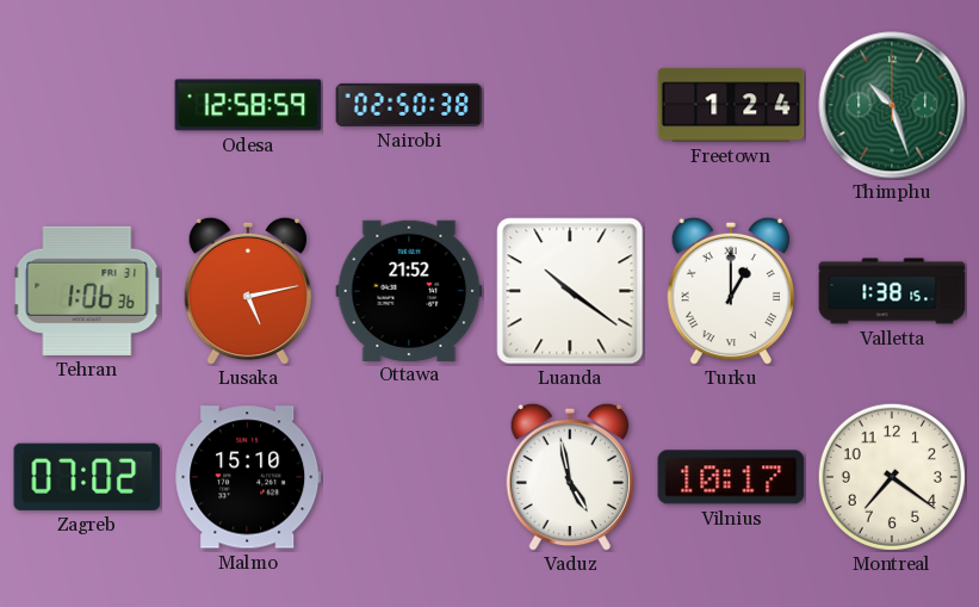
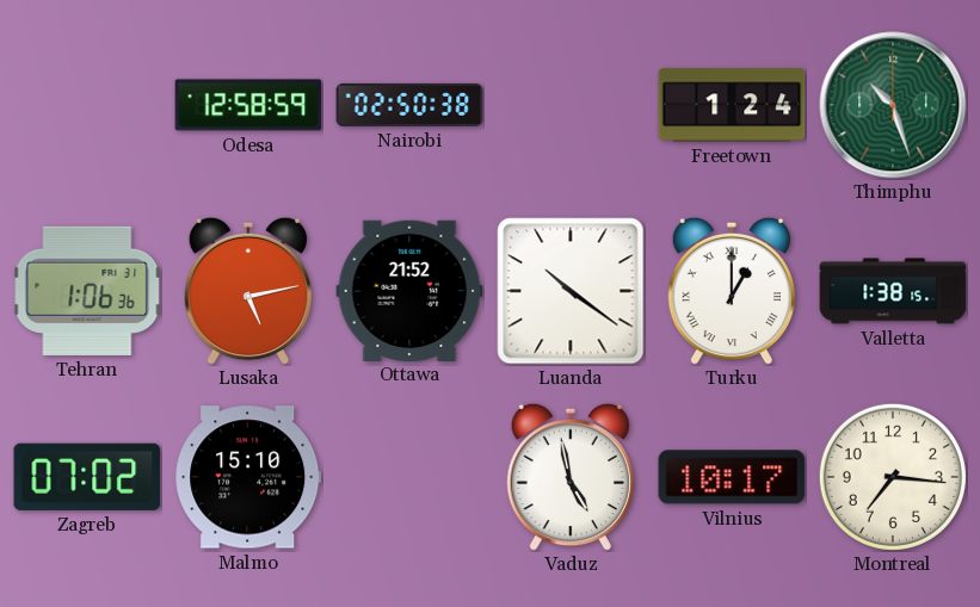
Montreal: 7:21 -> 7:16
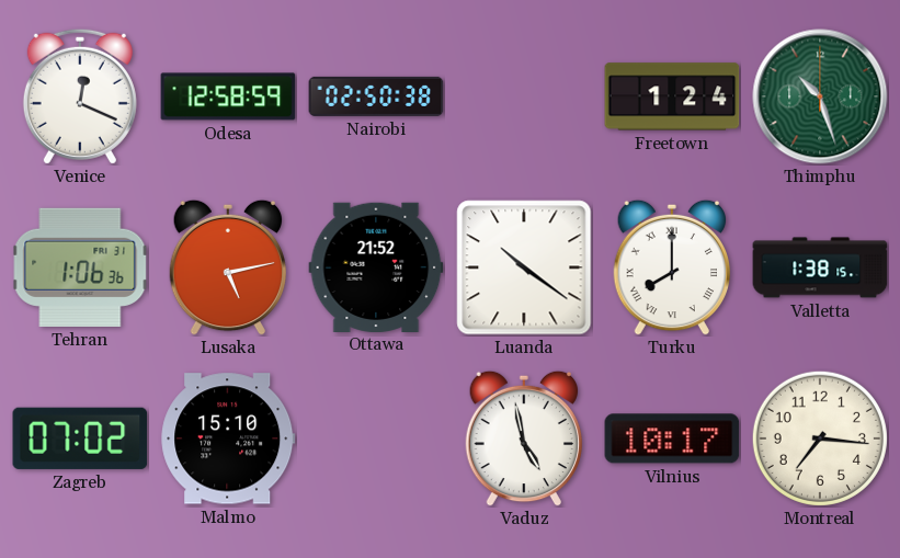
Venice: none -> 12:19
Turku: 1:00 -> 8:00
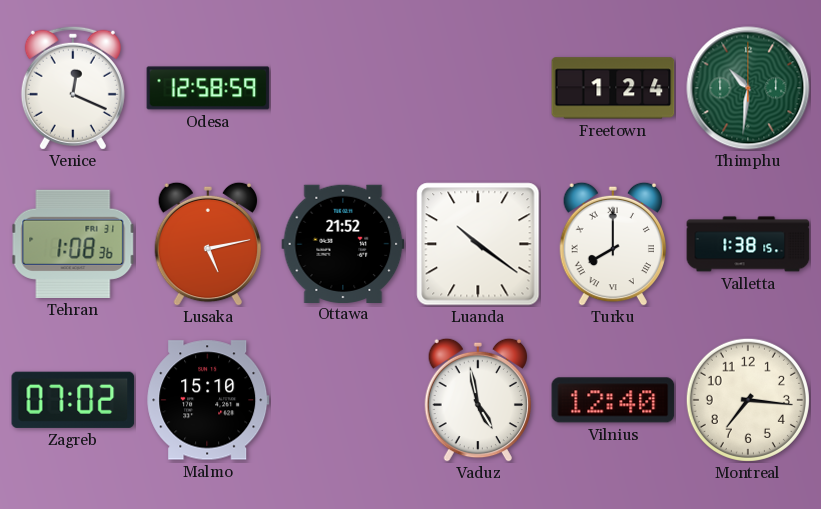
Nairobi: 02:50 -> none
Thimphu: 10:27 -> 10:31
Tehran: 1:06 -> 1:08
Vilnius: 10:17 -> 12:40
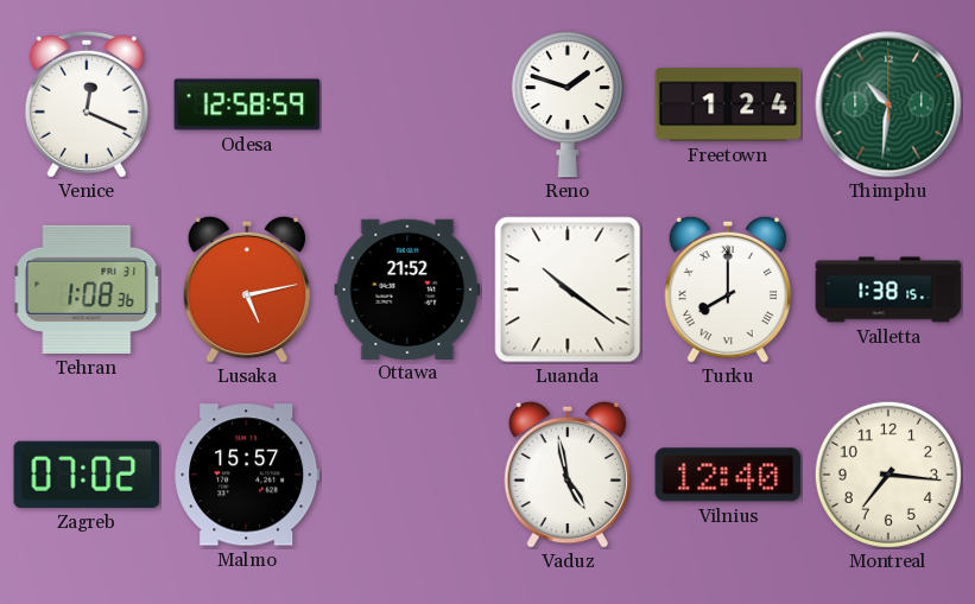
Reno: none -> 1:48
Malmo: 15:10 -> 15:57
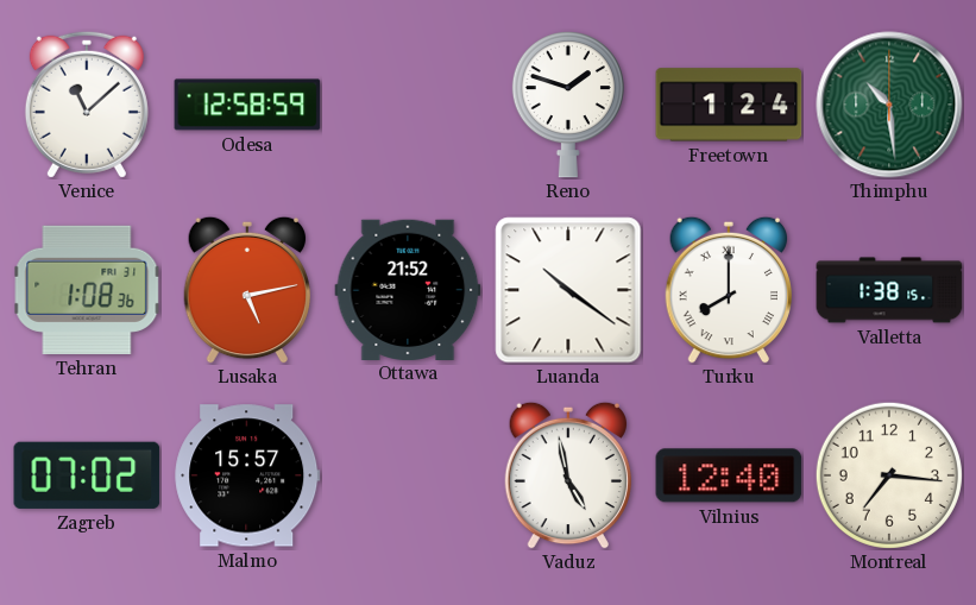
Venice: 12:19 -> 11:08
Thimphu: 10:31 -> 10:29
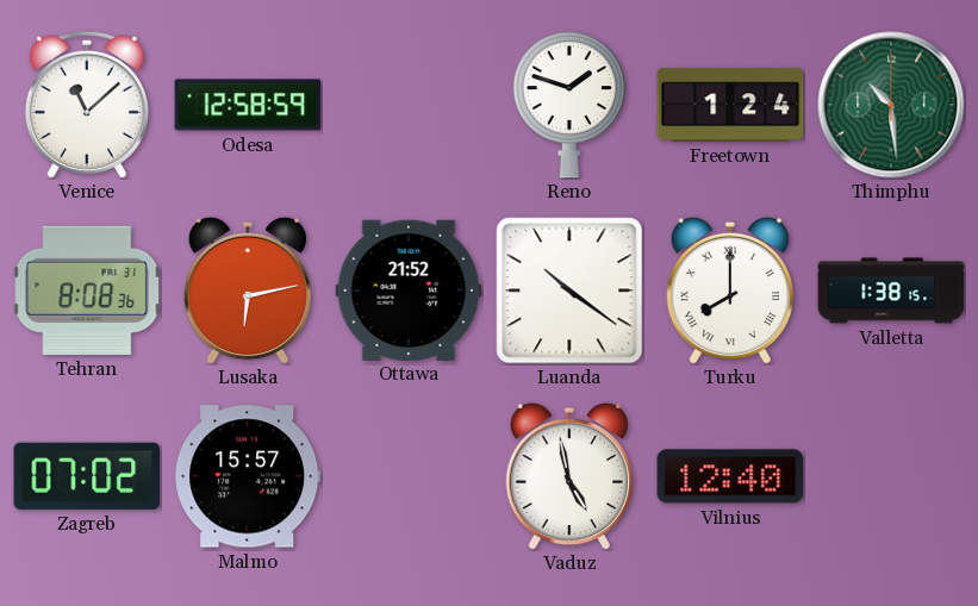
Tehran: 1:08 -> 8:08
Lusaka: 5:13 -> 6:13
Montreal: 7:16 -> none
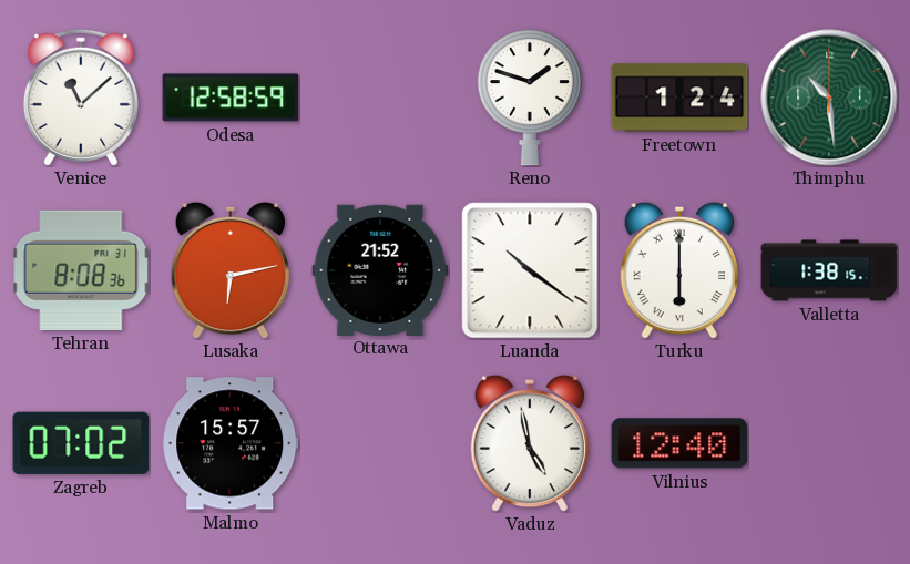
Turku: 8:00 -> 6:00
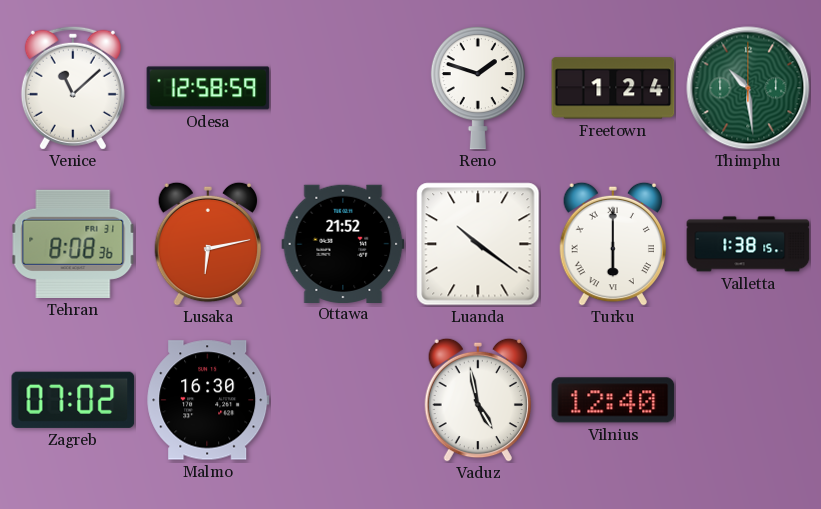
Malmo: 15:57 -> 16:30
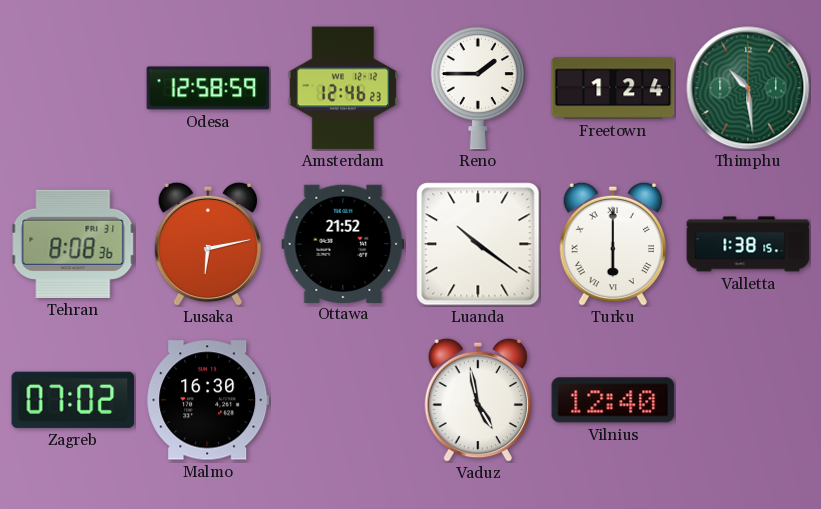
Venice: 11:08 -> none
Amsterdam: none -> 12:46
Reno: 1:48 -> 1:45
